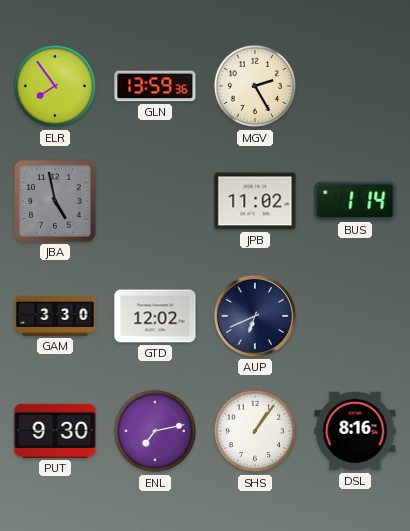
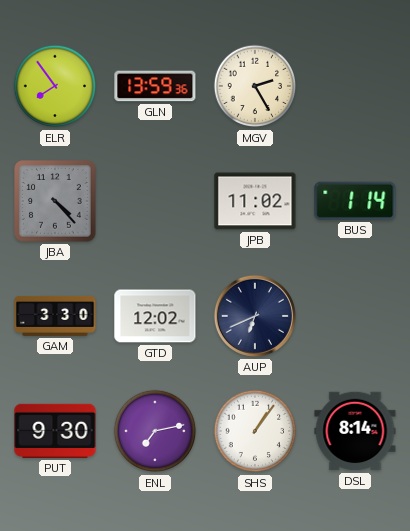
JBA: 4:58 -> 4:23
DSL: 8:16 -> 8:14
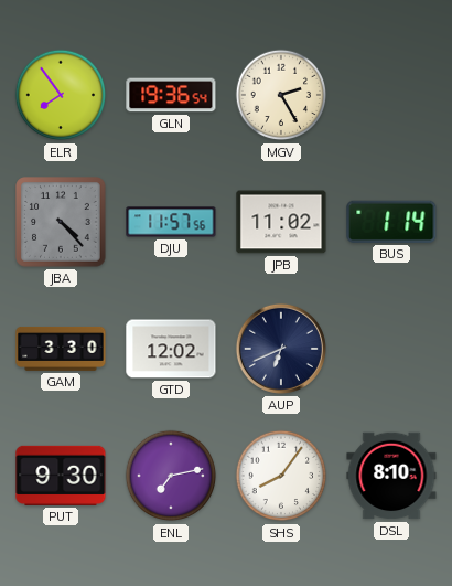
GLN: 13:59 -> 19:36
DJU: none -> 11:57
SHS: 1:06 -> 8:06
DSL: 8:14 -> 8:10
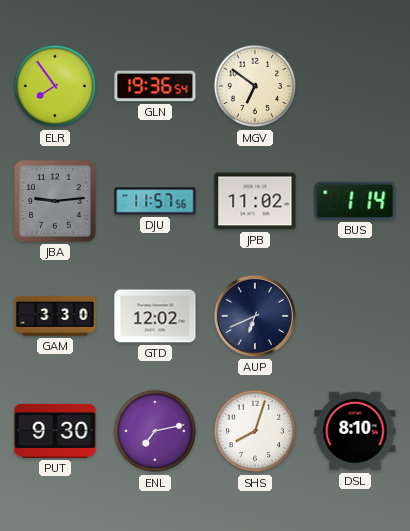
MGV: 2:25 -> 6:51
JBA: 4:23 -> 9:14
SHS: 8:06 -> 8:03
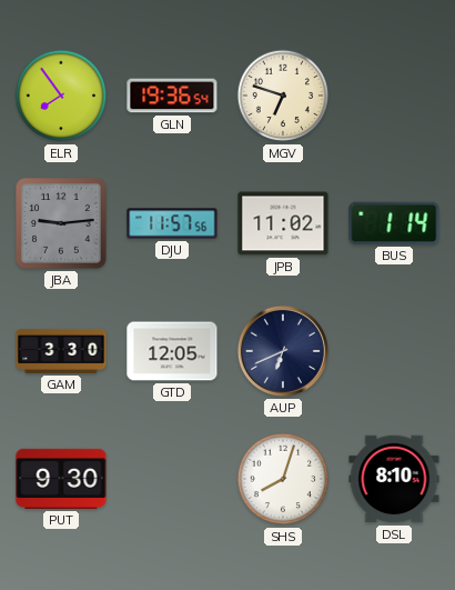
MGV: 6:51 -> 6:48
GTD: 12:02 -> 12:05
ENL: 7:13 -> none
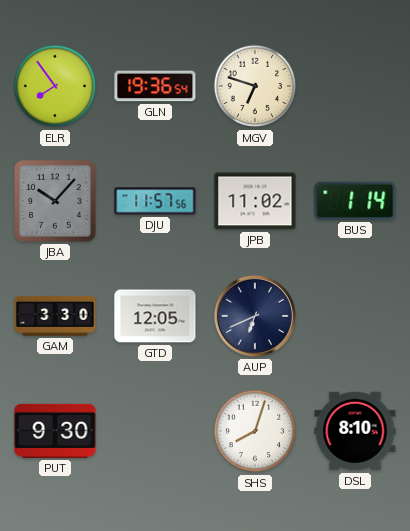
JBA: 9:14 -> 10:07
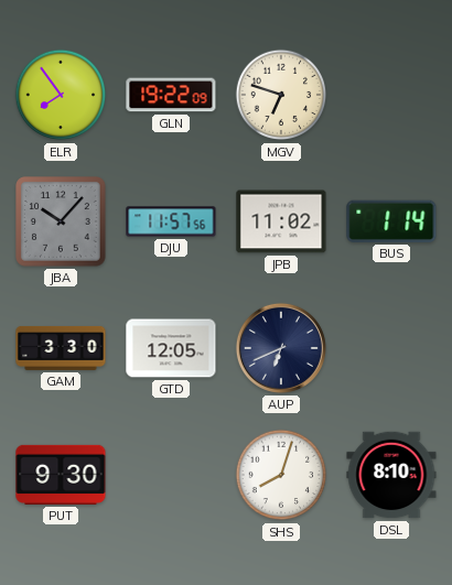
GLN: 19:36 -> 19:22
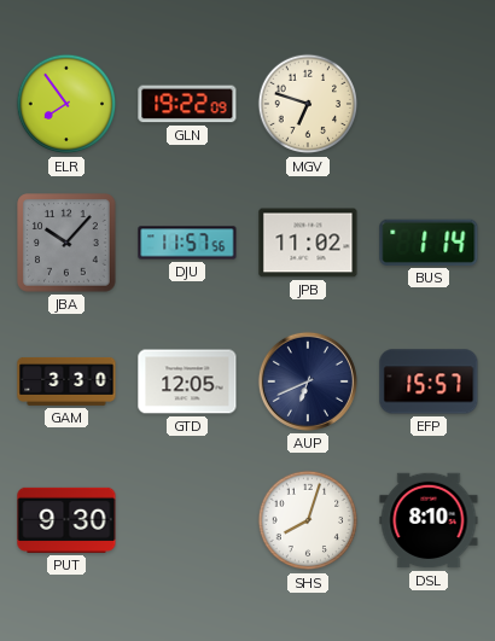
EFP: none -> 15:57
